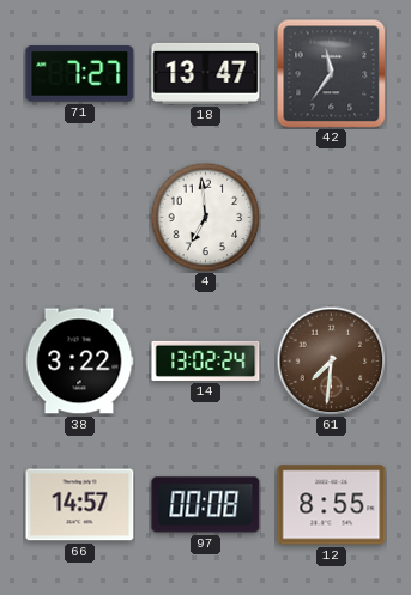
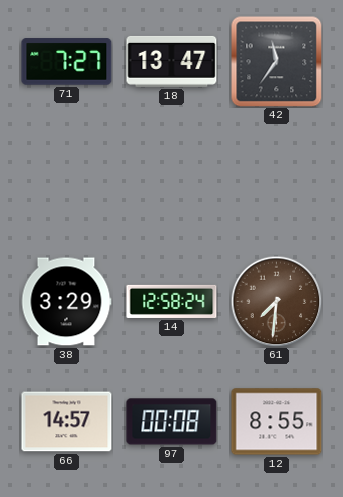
4: 6:59 -> none
38: 3:22 -> 3:29
14: 13:02 -> 12:58
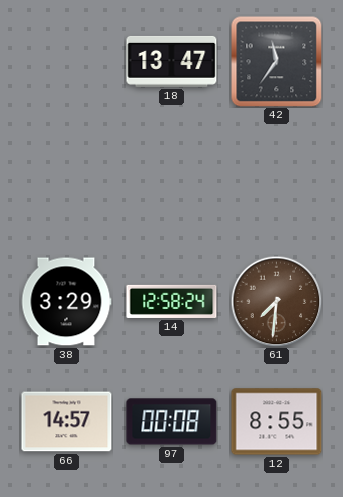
71: 7:27 -> none
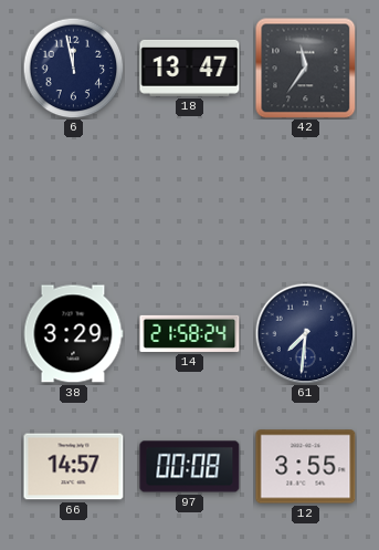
6: none -> 11:58
14: 12:58 -> 21:58
61 dial: brown -> navy
12: 8:55 -> 3:55
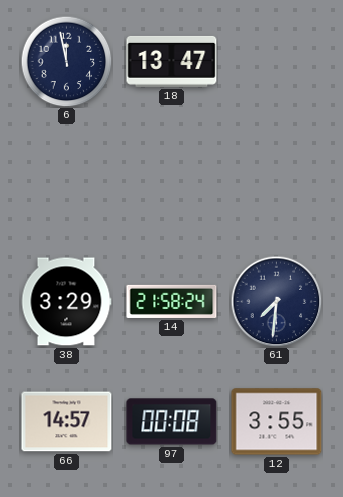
42: 11:36 -> none
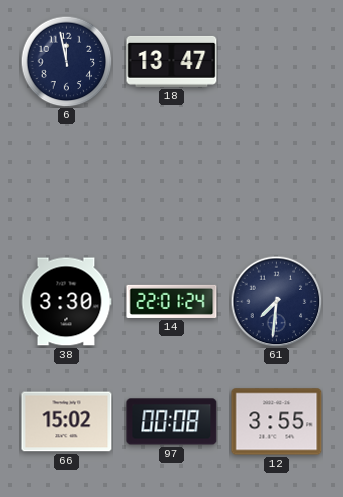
38: 3:29 -> 3:30
14: 21:58 -> 22:01
66: 14:57 -> 15:02
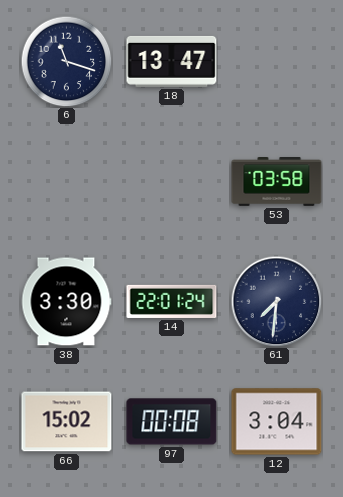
6: 11:58 -> 11:18
53: none -> 03:58
12: 3:55 -> 3:04
